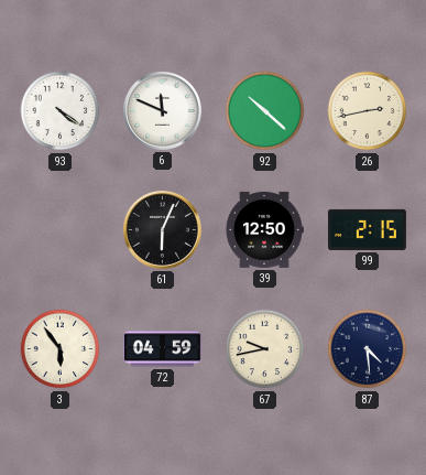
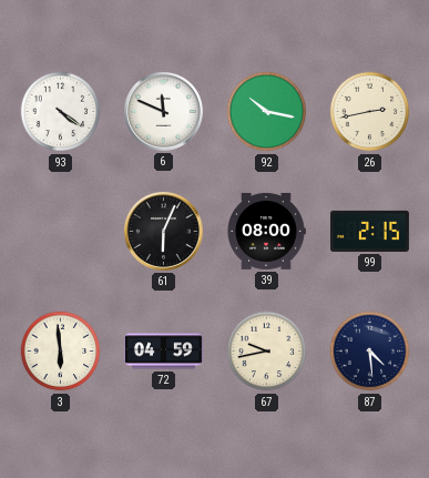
92: 10:22 -> 10:17
39: 12:50 -> 08:00
3: 5:54 -> 5:59
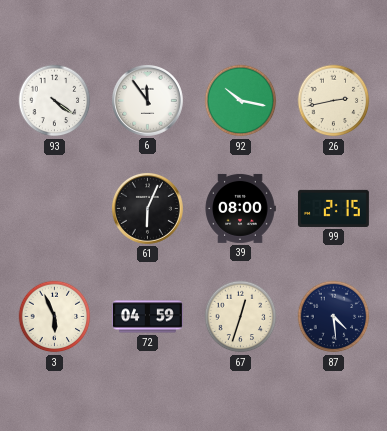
6: 11:49 -> 11:54
3: 5:59 -> 5:56
67: 9:43 -> 12:33
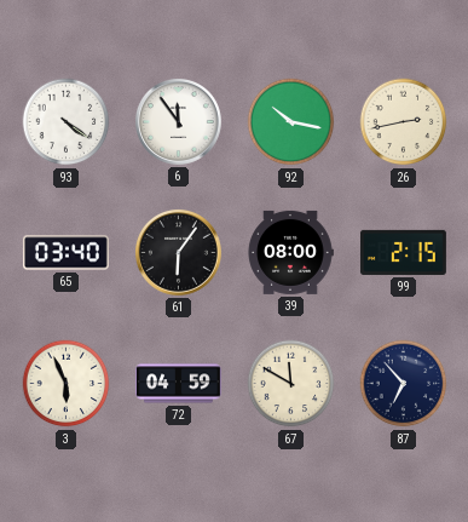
65: none -> 03:40
61: 6:04 -> 6:06
67: 12:33 -> 11:50
87: 4:29 -> 6:53
